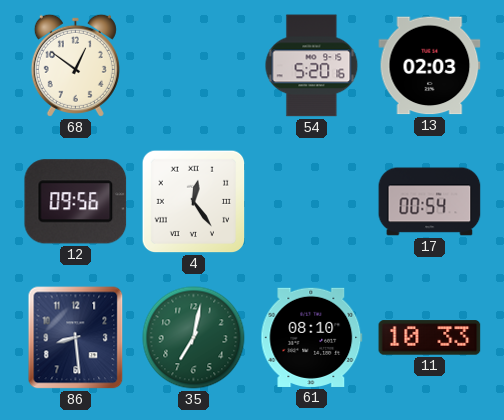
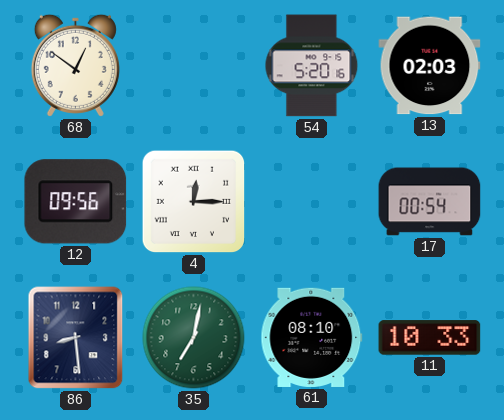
4: 12:24 -> 12:15
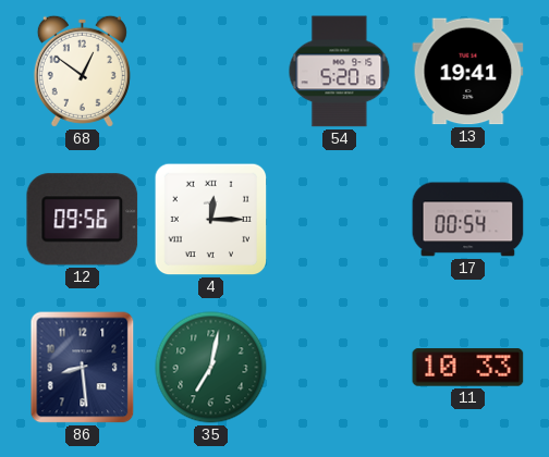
13: 02:03 -> 19:41
61: 08:10 -> none
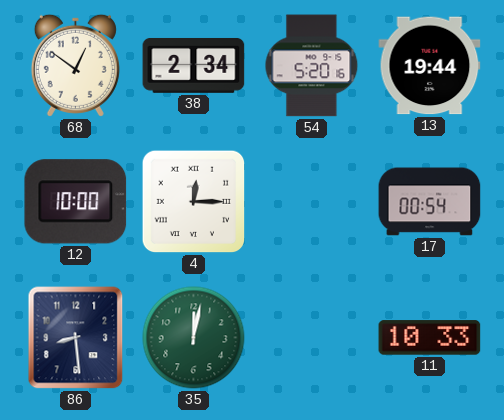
38: none -> 2:34
13: 19:41 -> 19:44
12: 09:56 -> 10:00
35: 7:02 -> 12:02
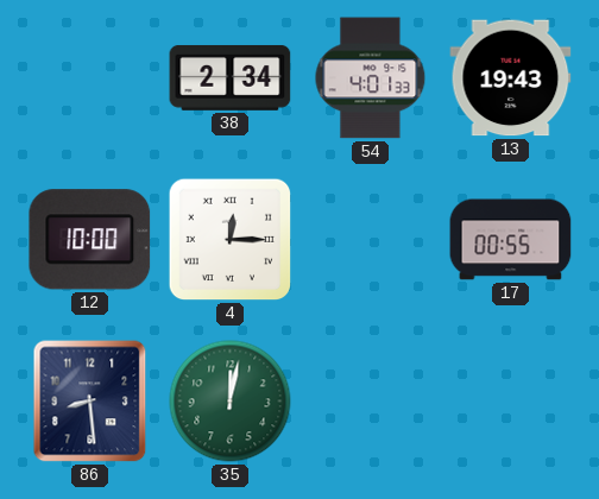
68: 12:51 -> none
54: 5:20 -> 4:01
13: 19:44 -> 19:43
17: 00:54 -> 00:55
11: 10:33 -> none
